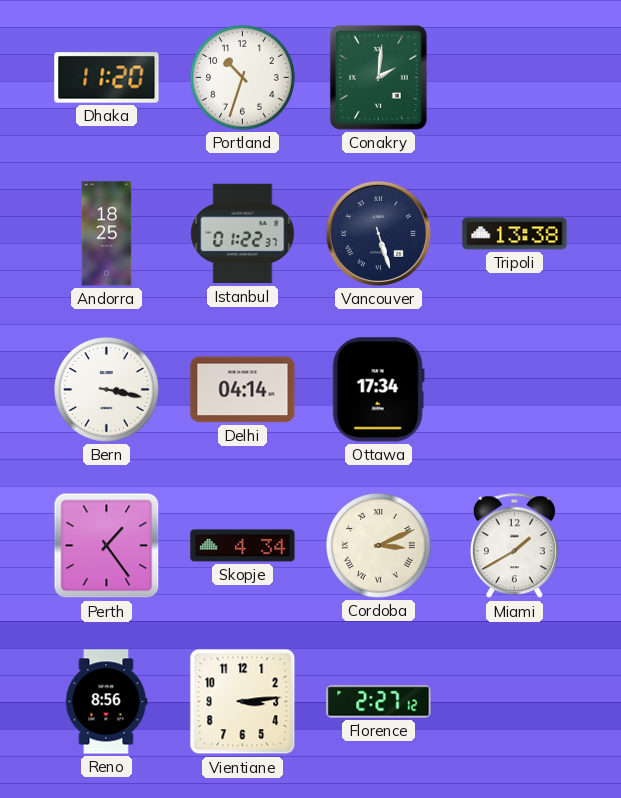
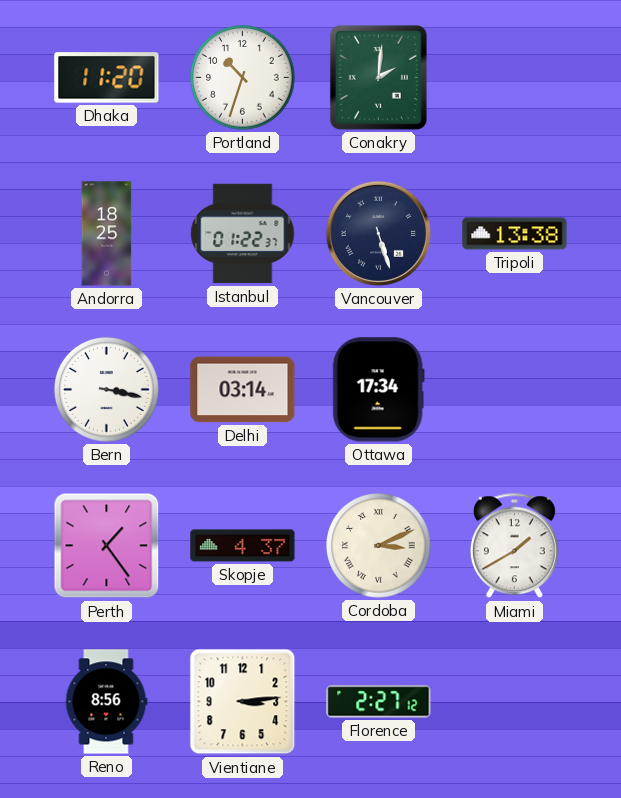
Delhi: 04:14 -> 03:14
Skopje: 4:34 -> 4:37
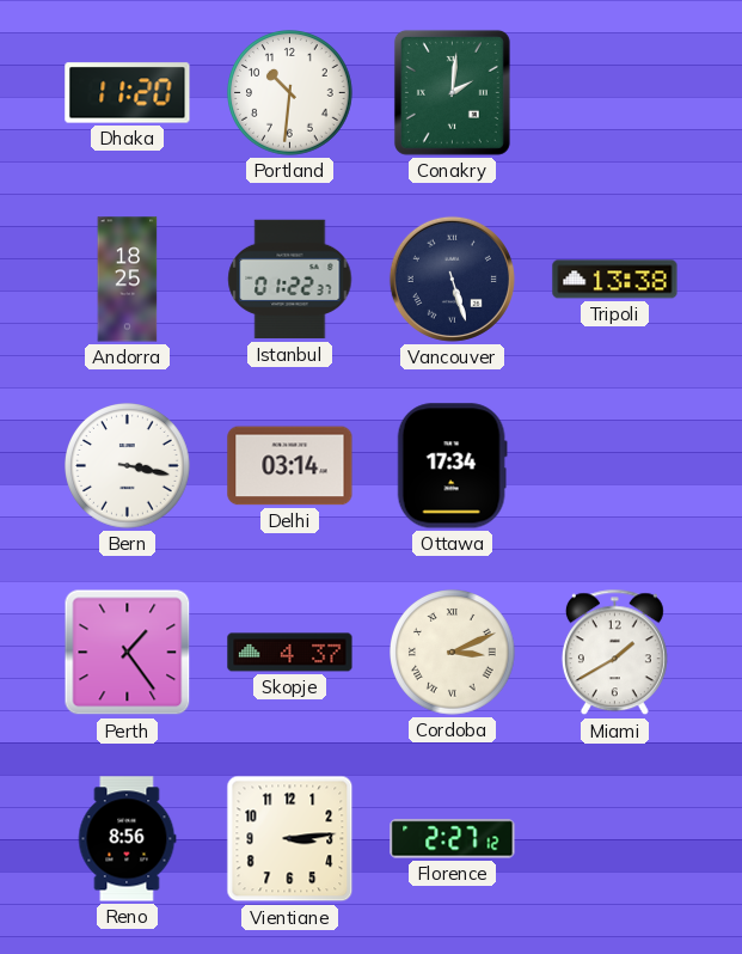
Portland: 10:33 -> 10:31
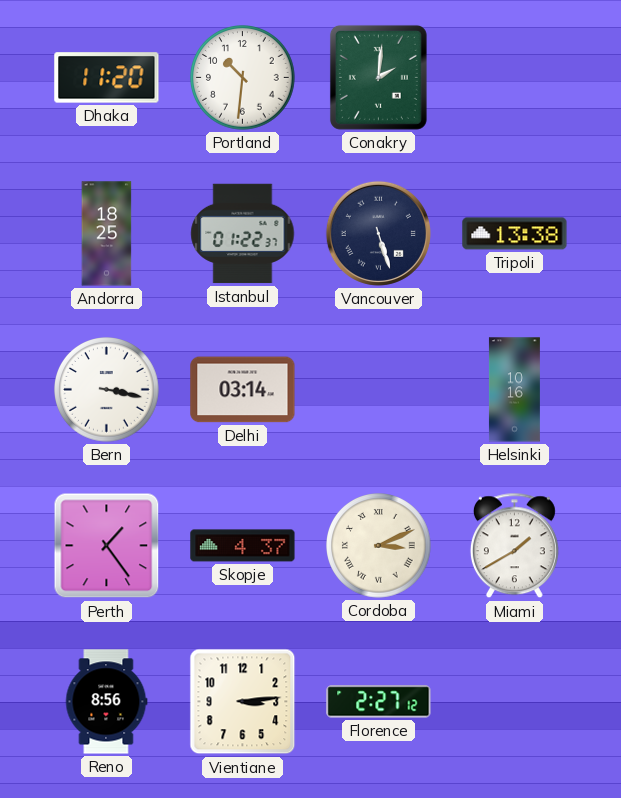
Ottawa: 17:34 -> none
Helsinki: none -> 10:16
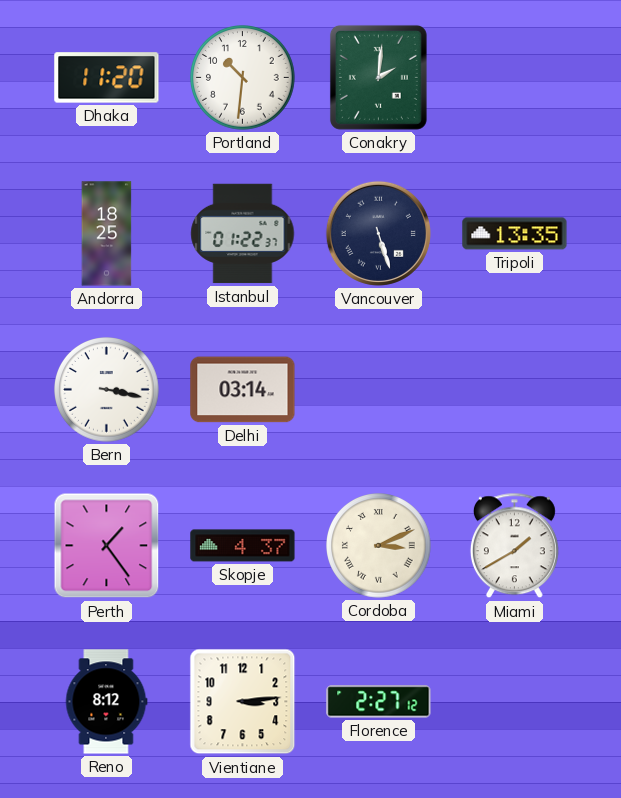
Tripoli: 13:38 -> 13:35
Helsinki: 10:16 -> none
Reno: 8:56 -> 8:12
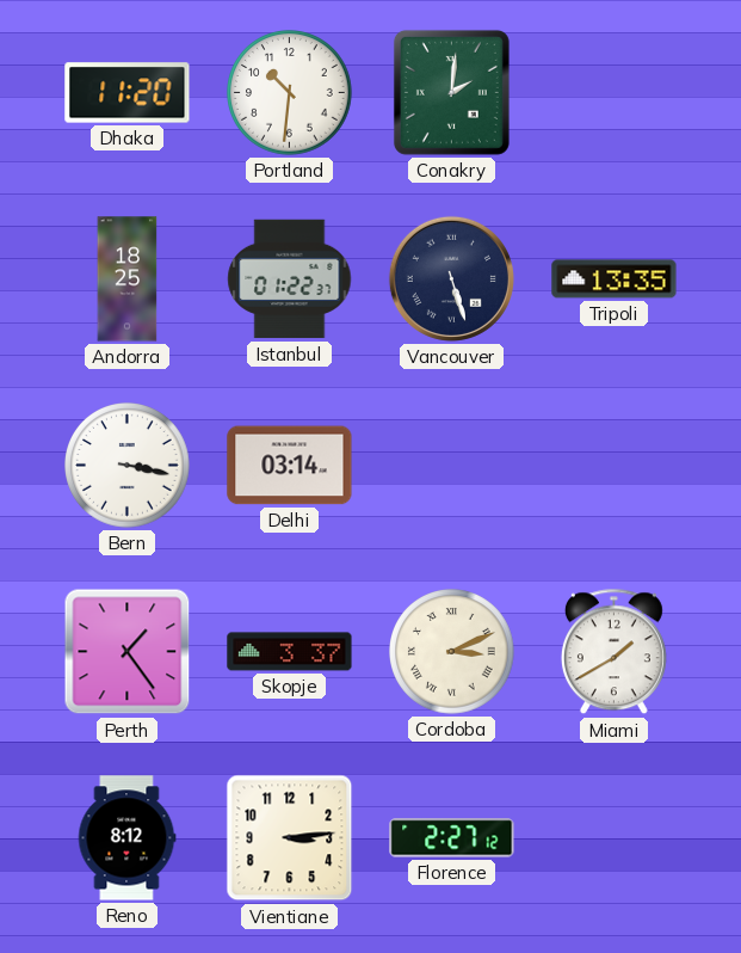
Skopje: 4:37 -> 3:37
